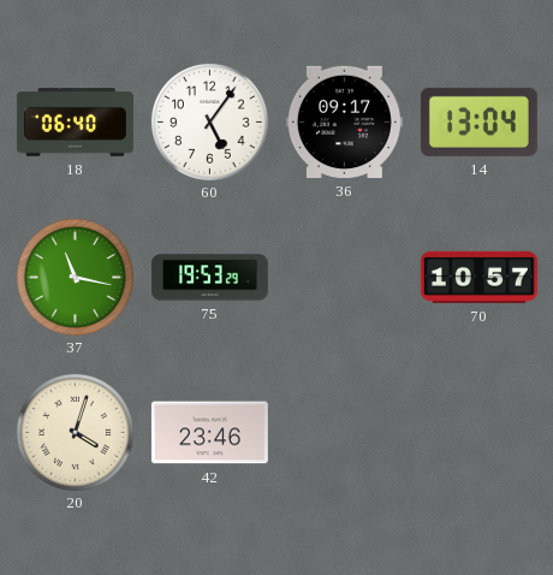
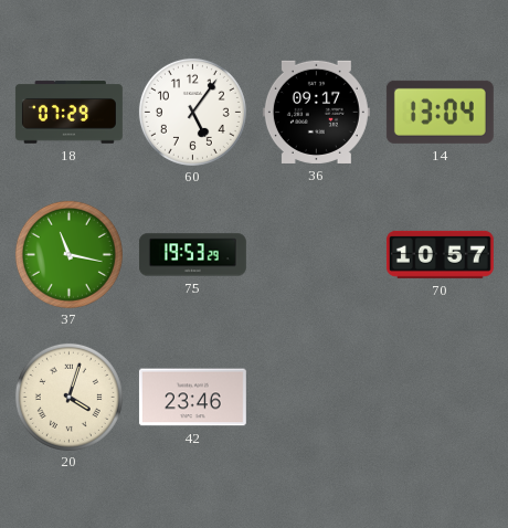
18: 06:40 -> 07:29
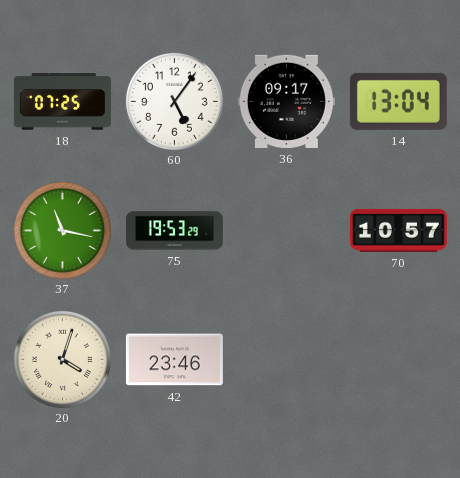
18: 07:29 -> 07:25
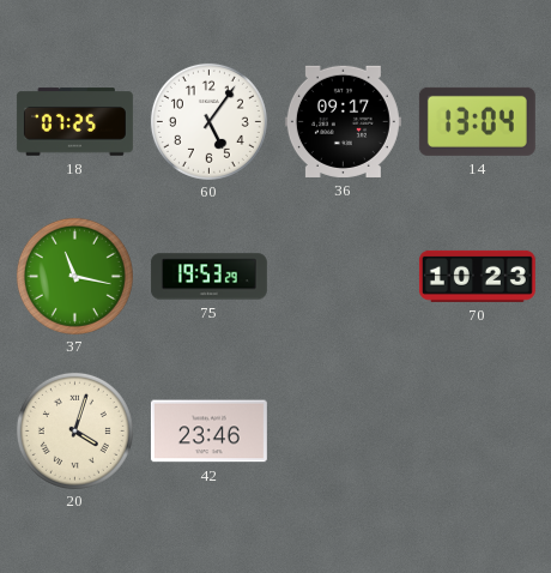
70: 10:57 -> 10:23
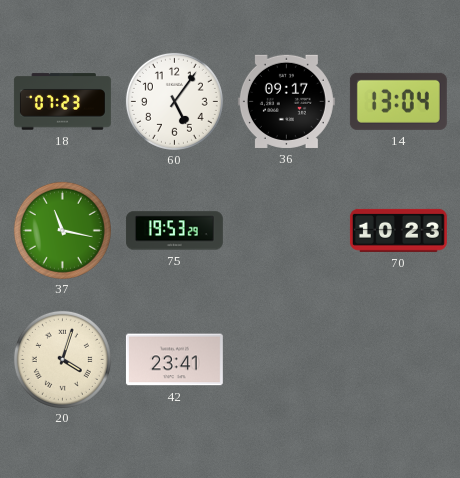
18: 07:25 -> 07:23
42: 23:46 -> 23:41
